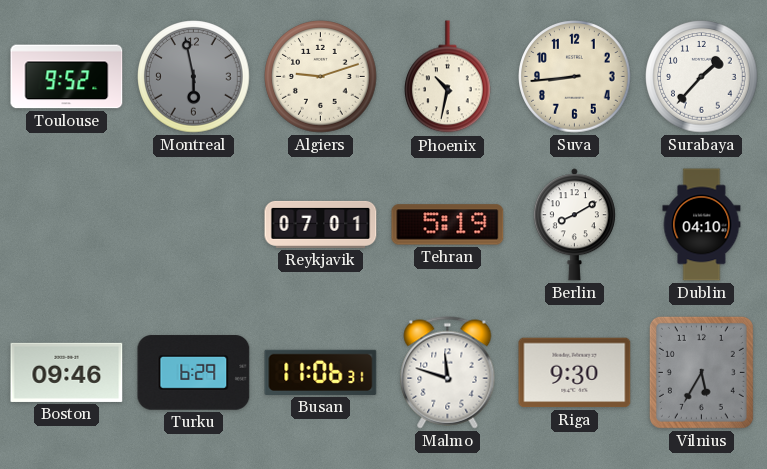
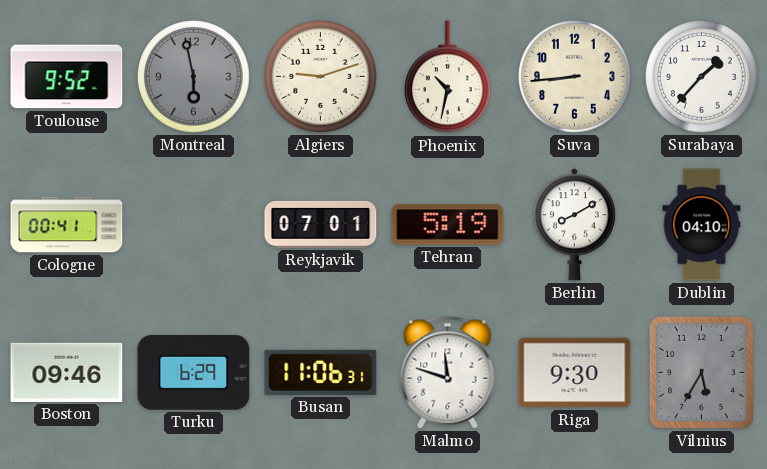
Cologne: none -> 00:41
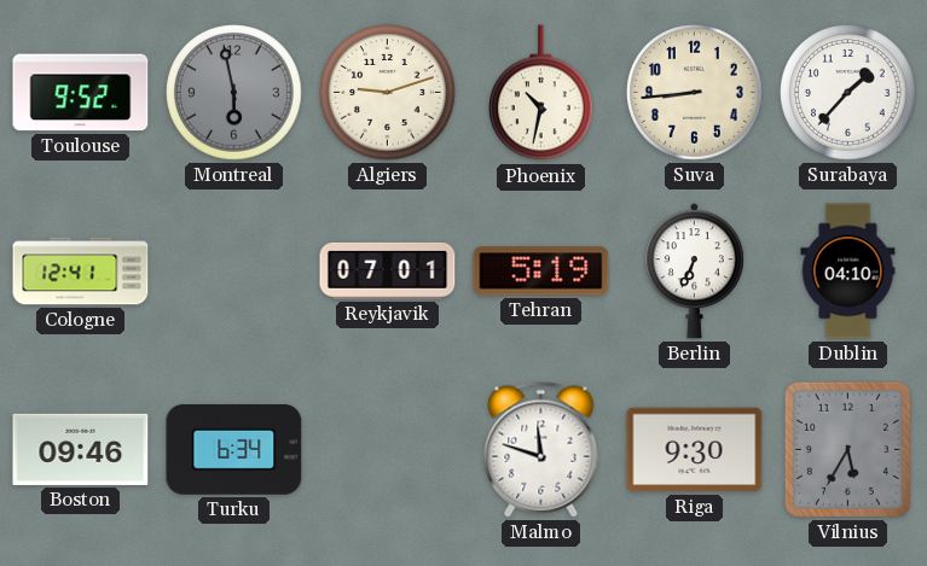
Cologne: 00:41 -> 12:41
Berlin: 8:10 -> 6:34
Turku: 6:29 -> 6:34
Busan: 11:06 -> none
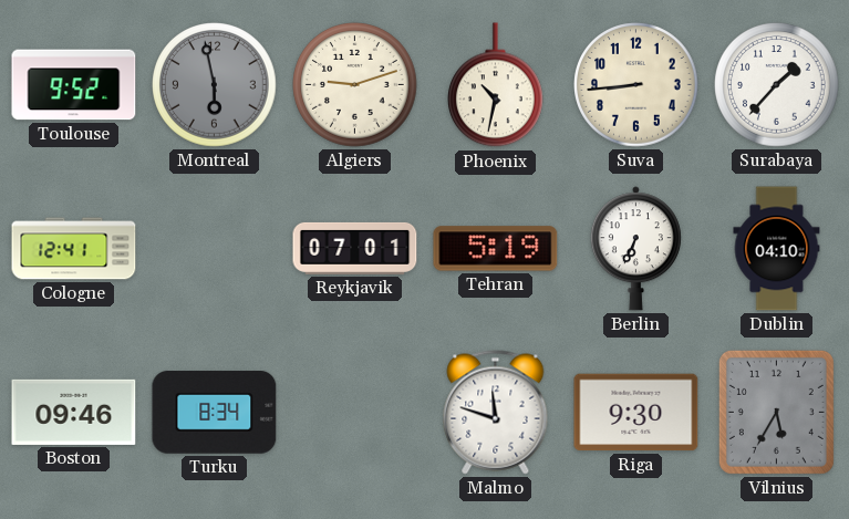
Turku: 6:34 -> 8:34
